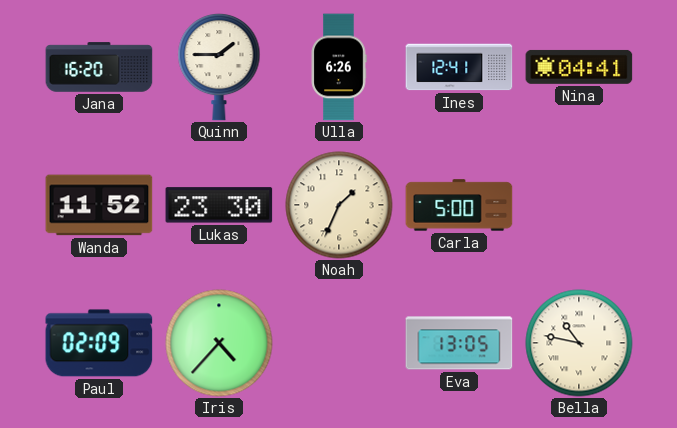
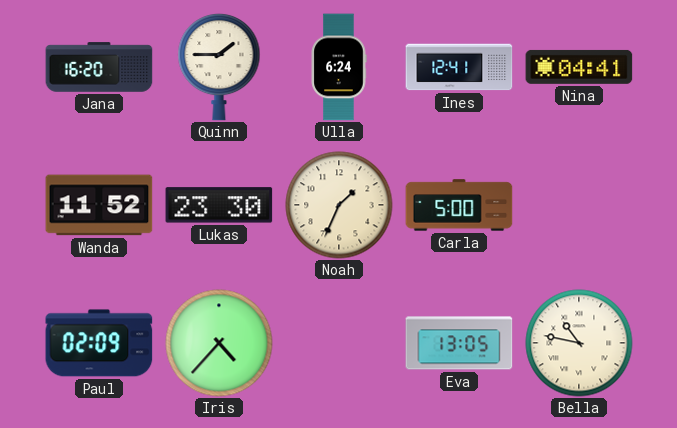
Ulla: 6:26 -> 6:24
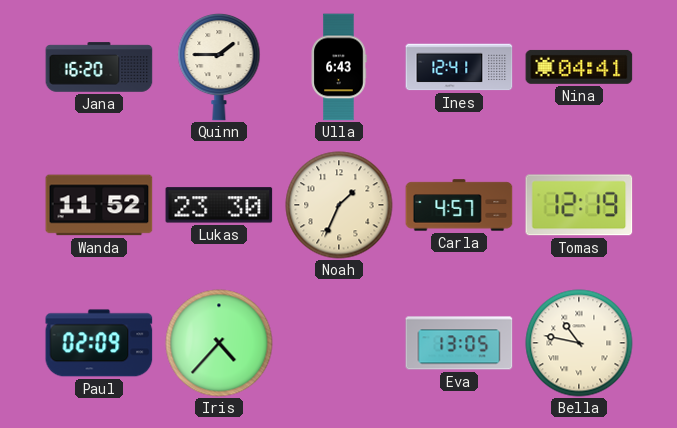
Ulla: 6:24 -> 6:43
Carla: 5:00 -> 4:57
Tomas: none -> 12:19
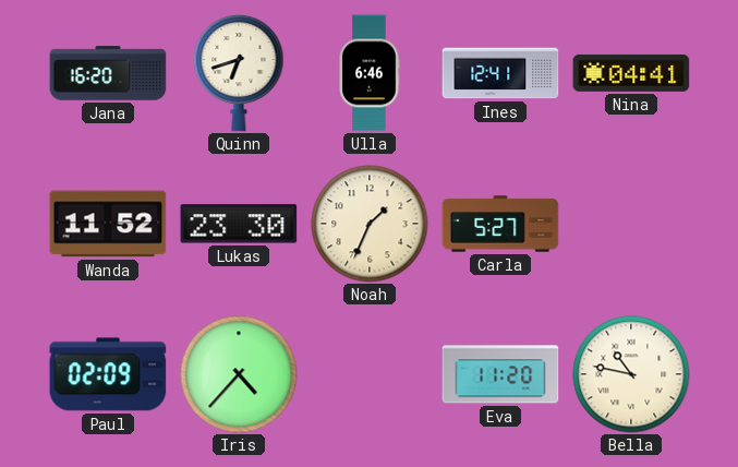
Quinn: 1:45 -> 6:42
Ulla: 6:43 -> 6:46
Carla: 4:57 -> 5:27
Tomas: 12:19 -> none
Eva: 13:05 -> 11:20
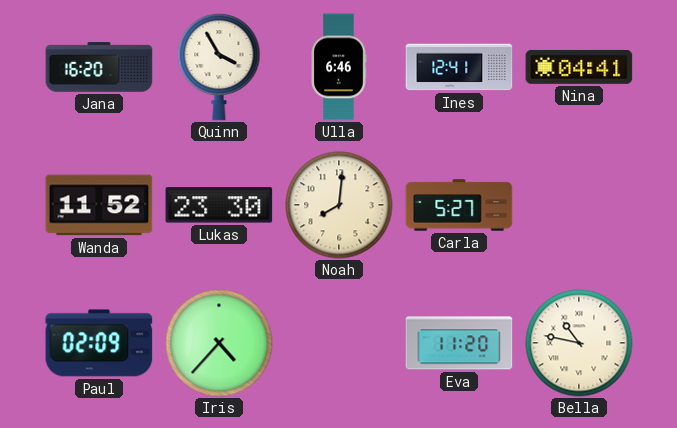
Quinn: 6:42 -> 3:55
Noah: 1:34 -> 8:01
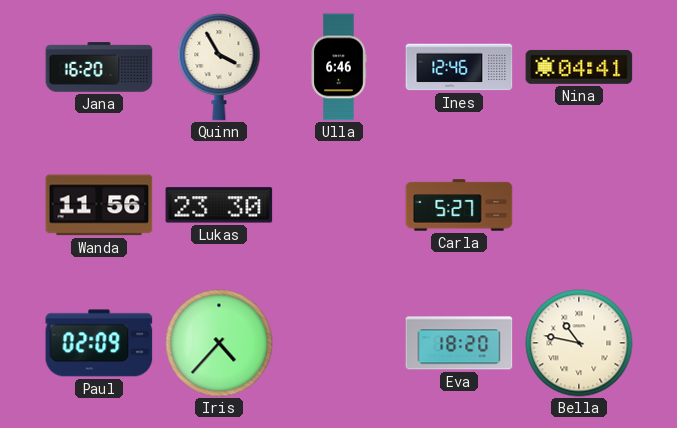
Ines: 12:41 -> 12:46
Wanda: 11:52 -> 11:56
Noah: 8:01 -> none
Eva: 11:20 -> 18:20
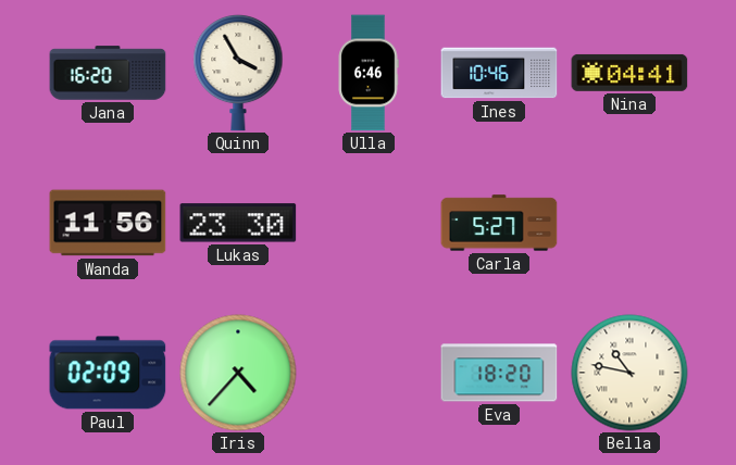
Ines: 12:46 -> 10:46
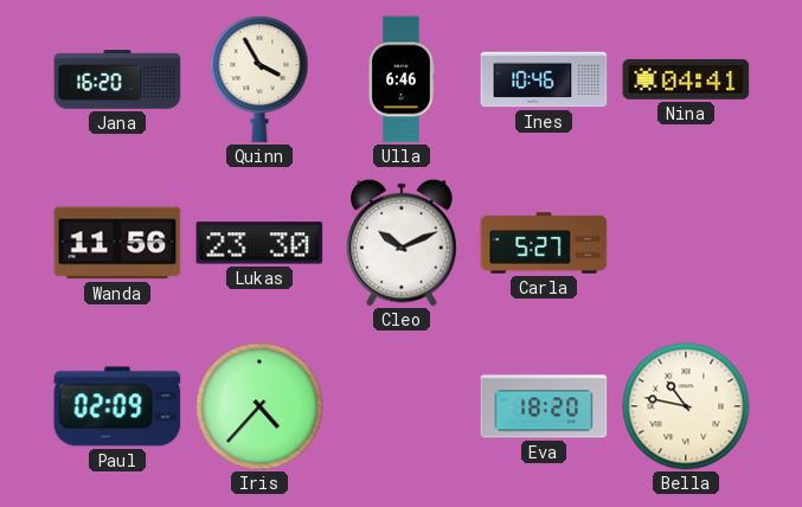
Cleo: none -> 10:11
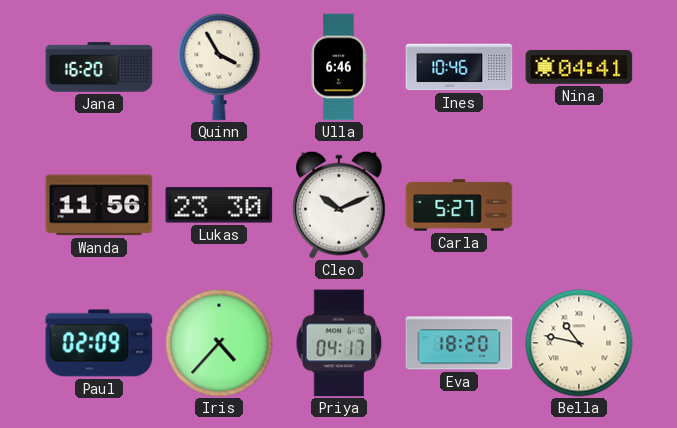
Priya: none -> 04:17
